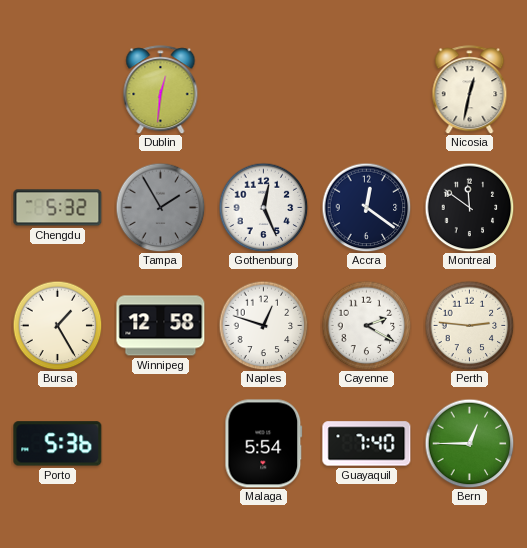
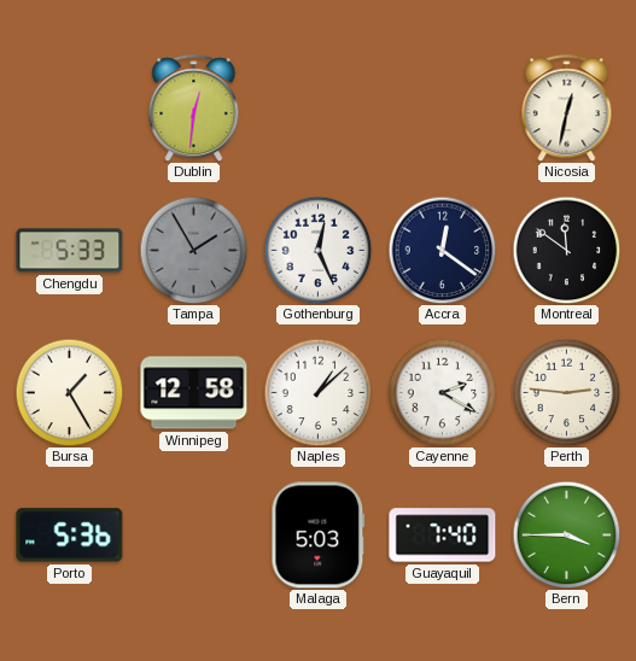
Chengdu: 5:32 -> 5:33
Naples: 12:48 -> 1:08
Malaga: 5:54 -> 5:03
Bern: 12:45 -> 3:45
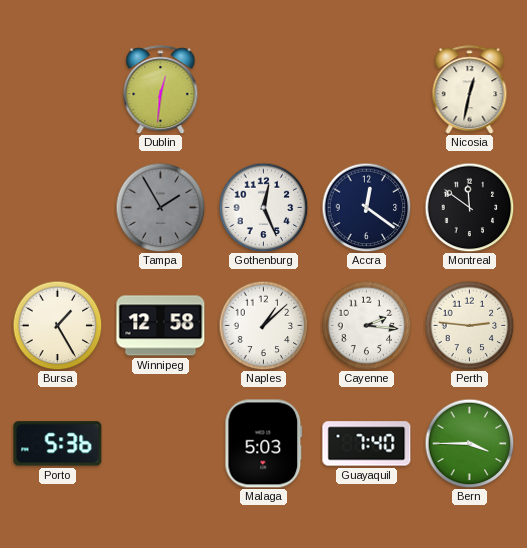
Chengdu: 5:33 -> none
Cayenne: 2:20 -> 2:16
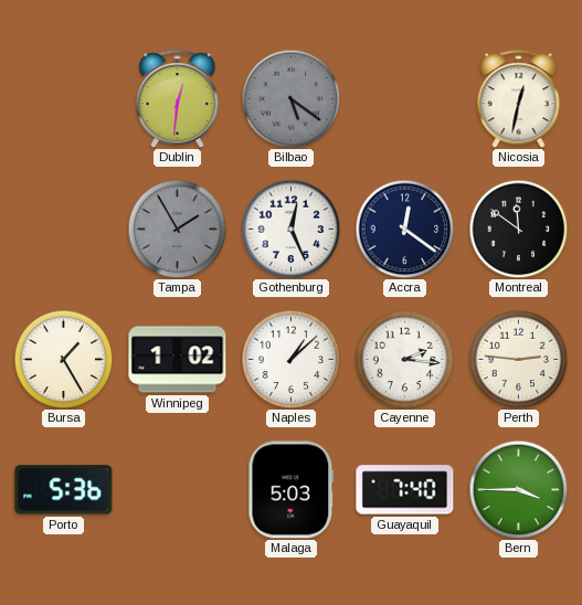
Bilbao: none -> 5:21
Winnipeg: 12:58 -> 1:02
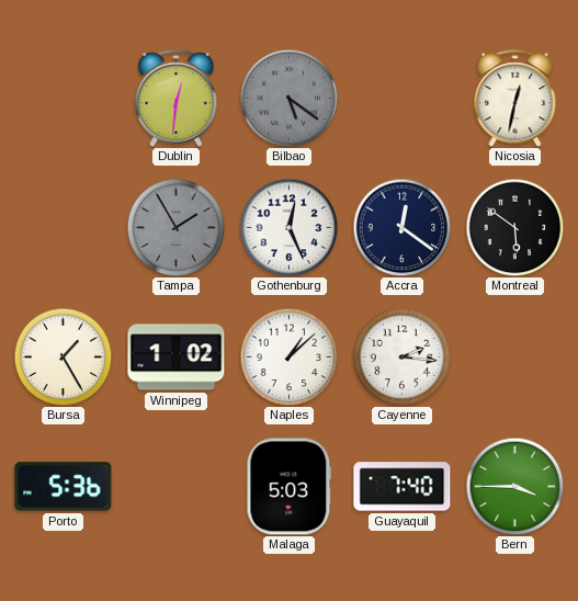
Montreal: 11:51 -> 5:51
Perth: 2:46 -> none
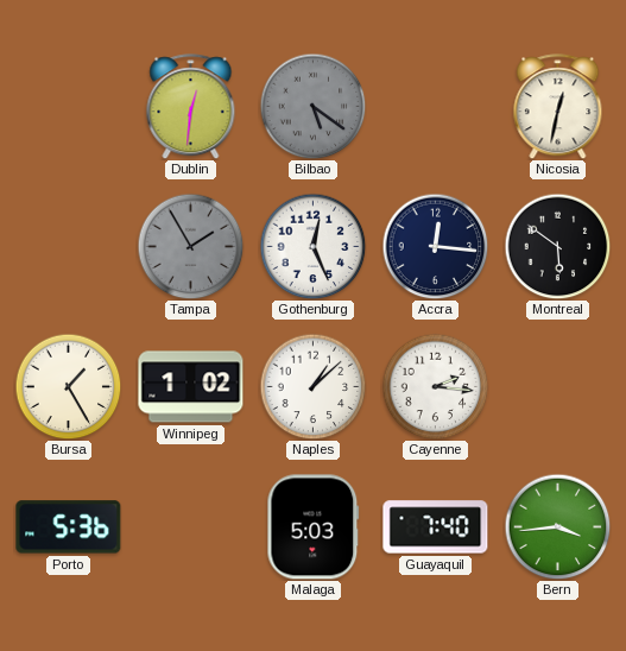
Accra: 12:21 -> 12:16
Bern: 3:45 -> 3:44
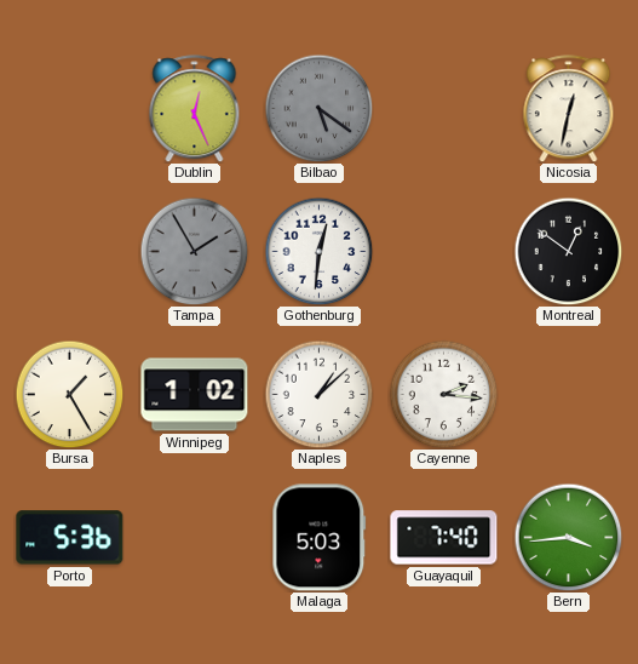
Dublin: 12:31 -> 12:26
Gothenburg: 12:26 -> 12:31
Accra: 12:16 -> none
Montreal: 5:51 -> 12:51
